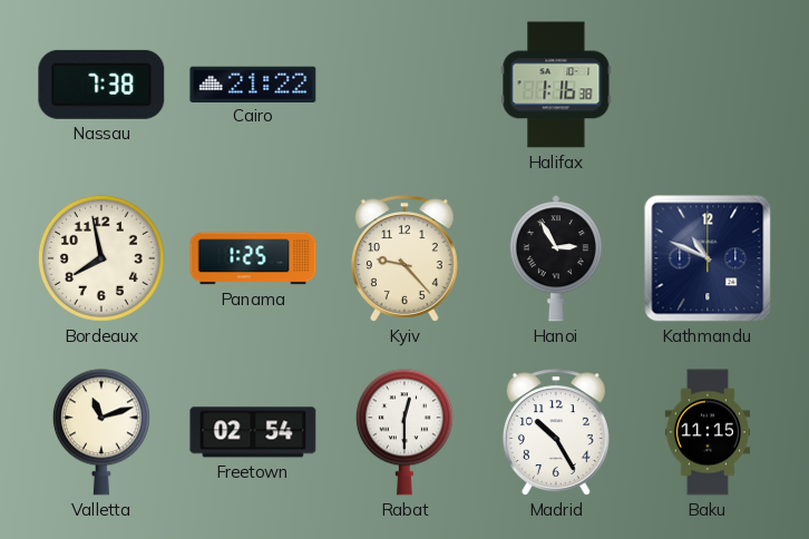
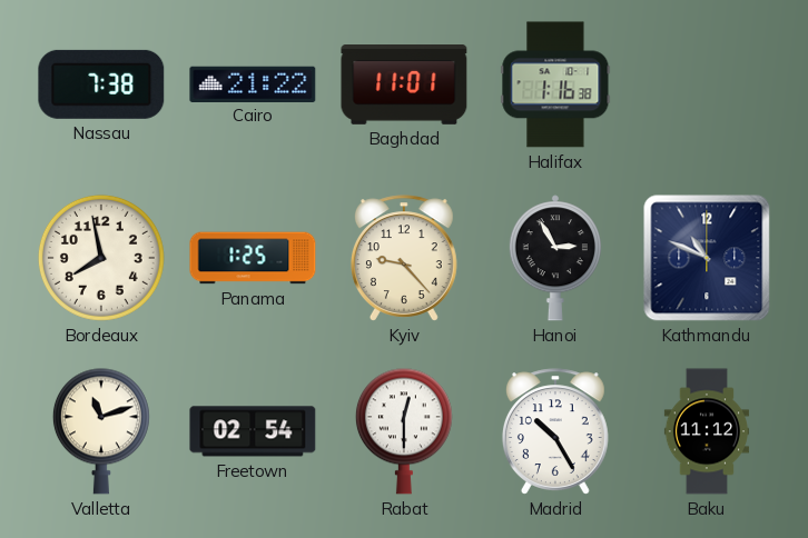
Baghdad: none -> 11:01
Baku: 11:15 -> 11:12
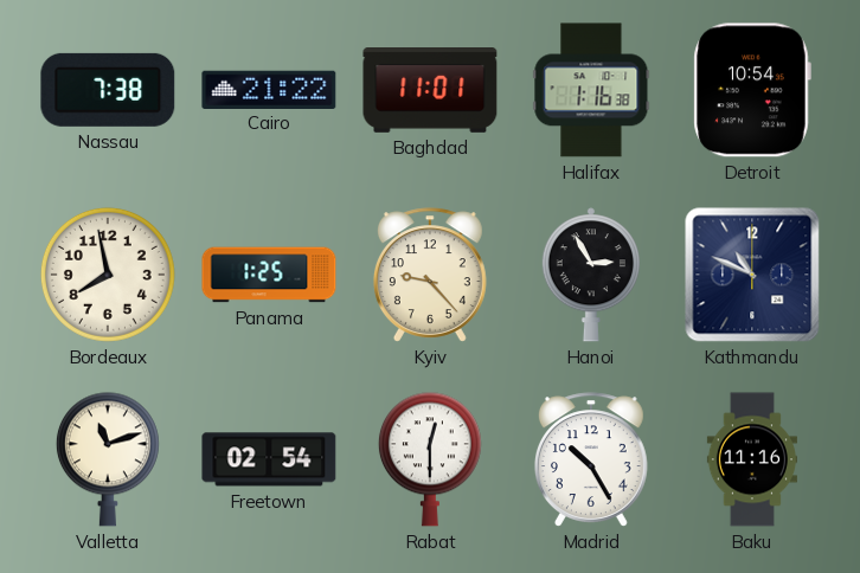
Detroit: none -> 10:54
Baku: 11:12 -> 11:16
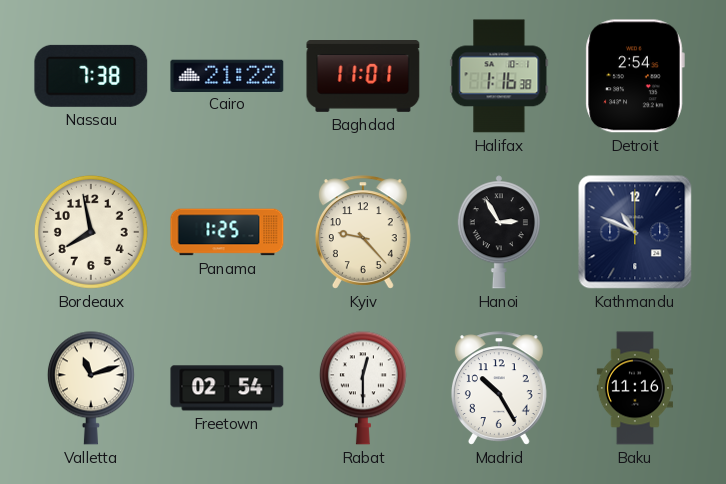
Detroit: 10:54 -> 2:54
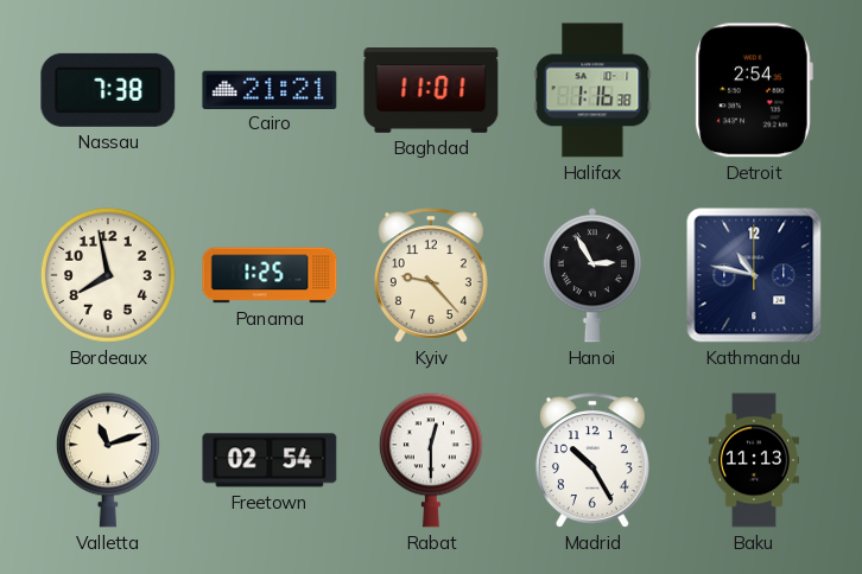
Cairo: 21:22 -> 21:21
Kathmandu: 10:49 -> 10:47
Baku: 11:16 -> 11:13
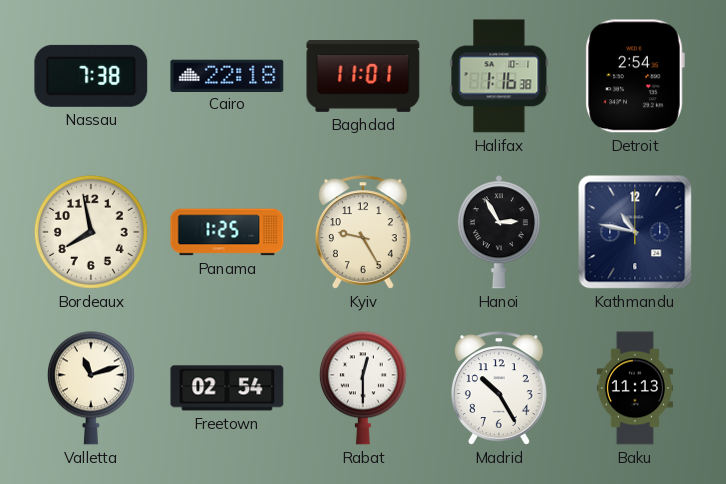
Cairo: 21:21 -> 22:18
Kyiv: 9:23 -> 9:25
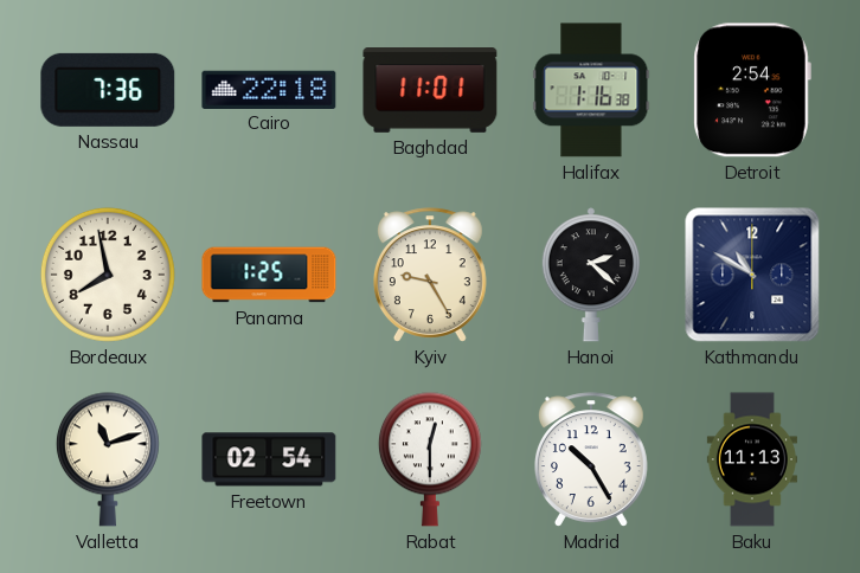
Nassau: 7:38 -> 7:36
Hanoi: 2:55 -> 2:22
Kathmandu: 10:47 -> 10:50
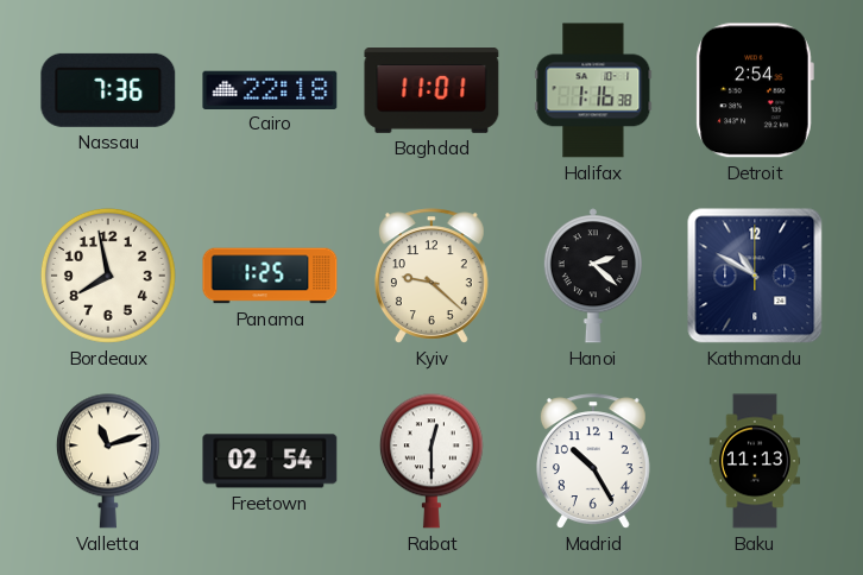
Kyiv: 9:25 -> 9:22
